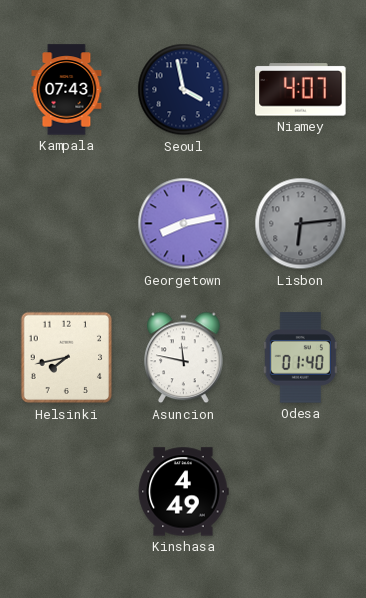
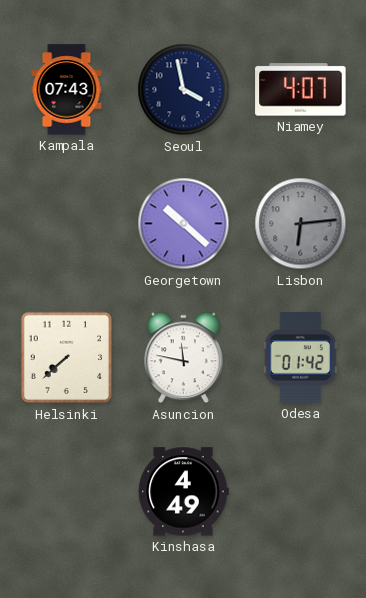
Georgetown: 8:13 -> 10:22
Helsinki: 7:43 -> 7:38
Odesa: 01:40 -> 01:42
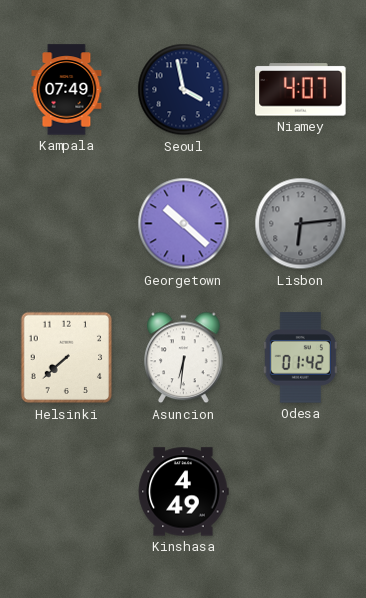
Kampala: 07:43 -> 07:49
Asuncion: 11:47 -> 6:31
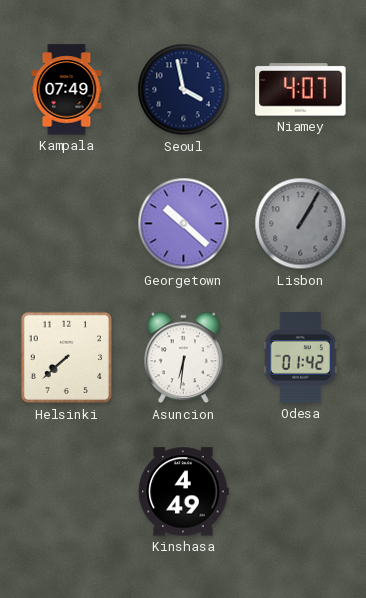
Lisbon: 6:14 -> 1:05
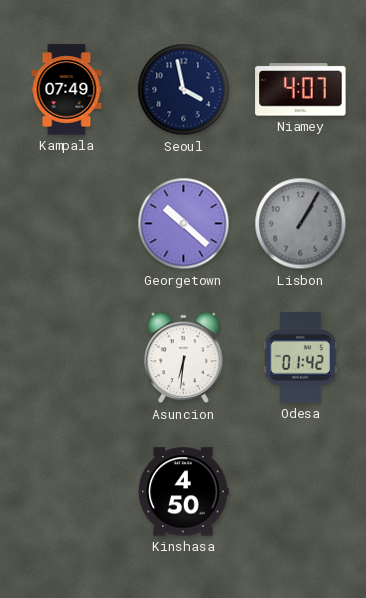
Helsinki: 7:38 -> none
Kinshasa: 4:49 -> 4:50
